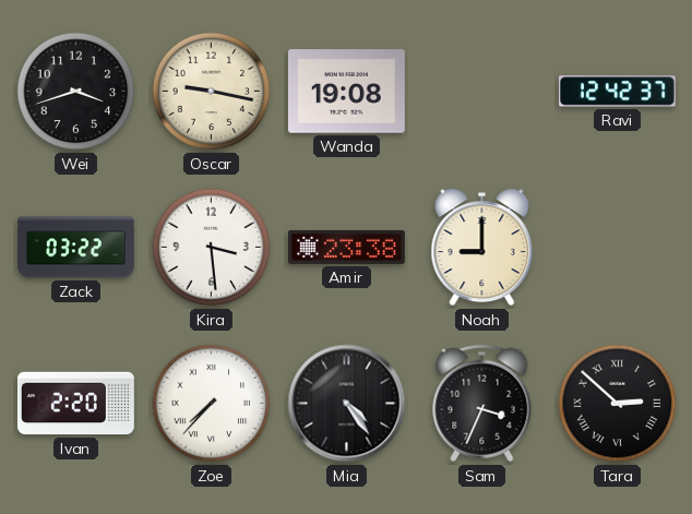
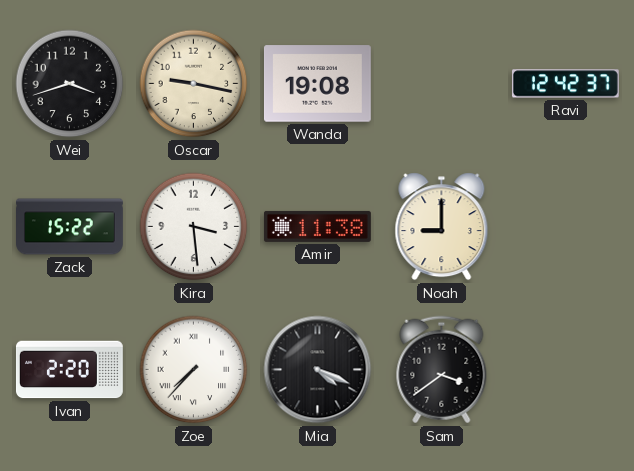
Zack: 03:22 -> 15:22
Amir: 23:38 -> 11:38
Mia: 4:24 -> 4:19
Sam: 3:34 -> 3:39
Tara: 2:52 -> none
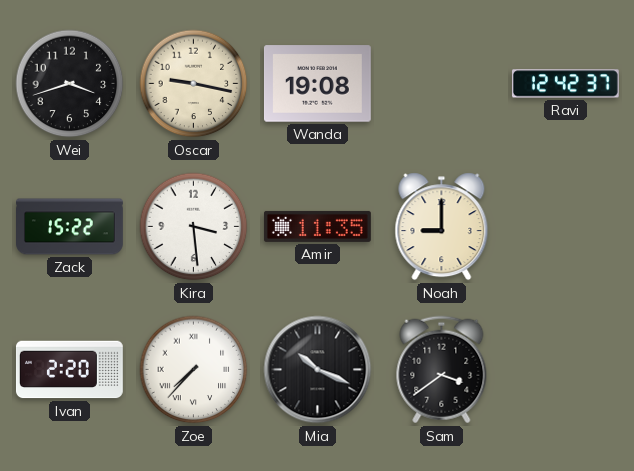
Amir: 11:38 -> 11:35
Mia: 4:19 -> 10:19
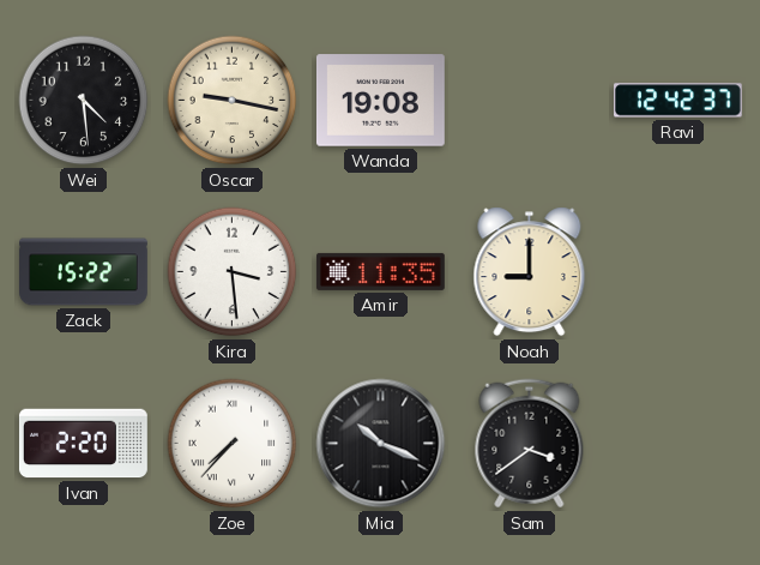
Wei: 3:42 -> 4:29
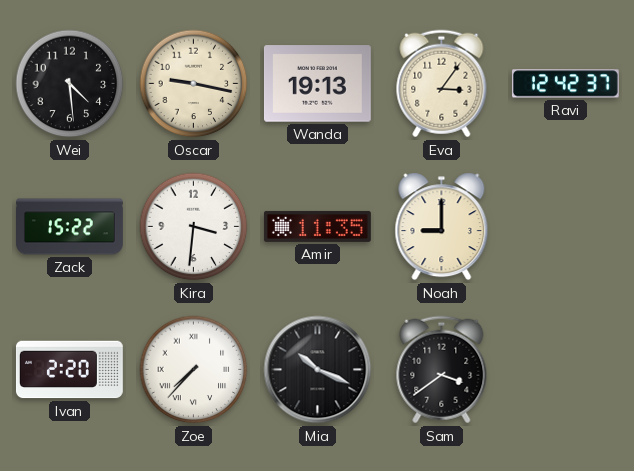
Wanda: 19:08 -> 19:13
Eva: none -> 3:06
Kira: 3:29 -> 3:31
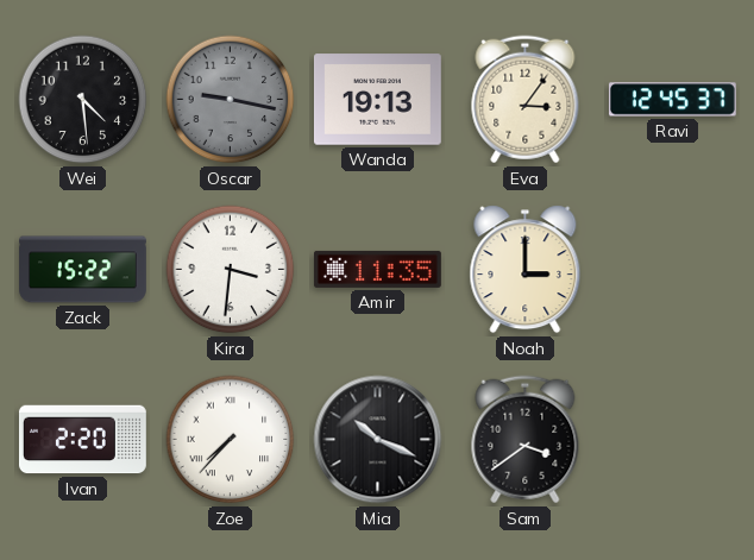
Oscar dial: cream -> grey
Ravi: 12:42 -> 12:45
Noah: 9:00 -> 3:00
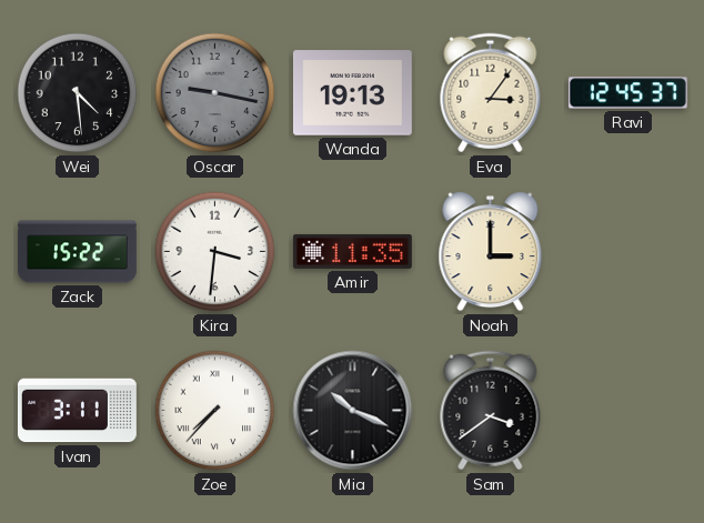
Ivan: 2:20 -> 3:11
